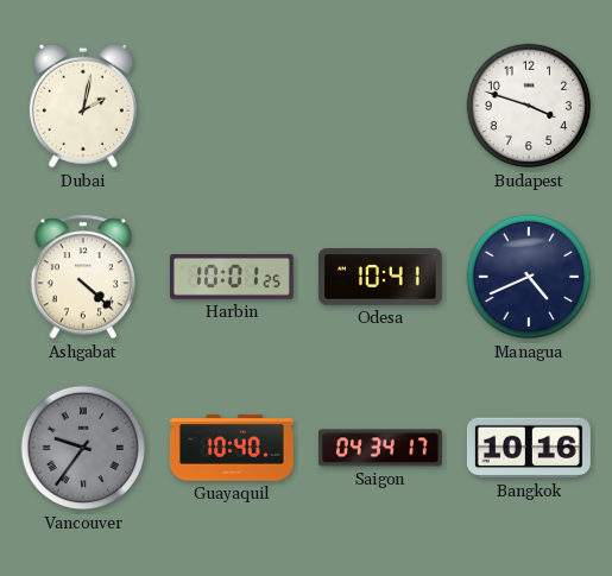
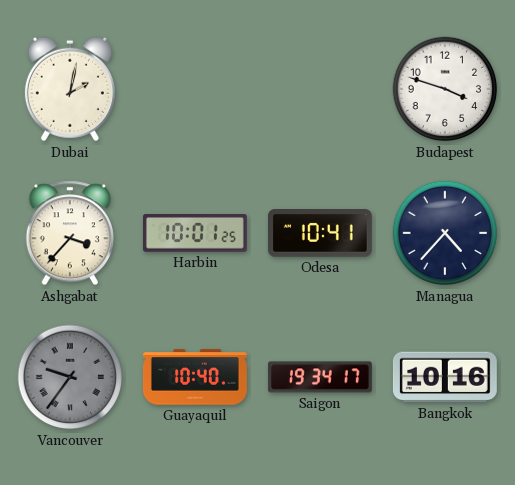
Ashgabat: 4:22 -> 3:37
Managua: 4:41 -> 4:37
Saigon: 04:34 -> 19:34
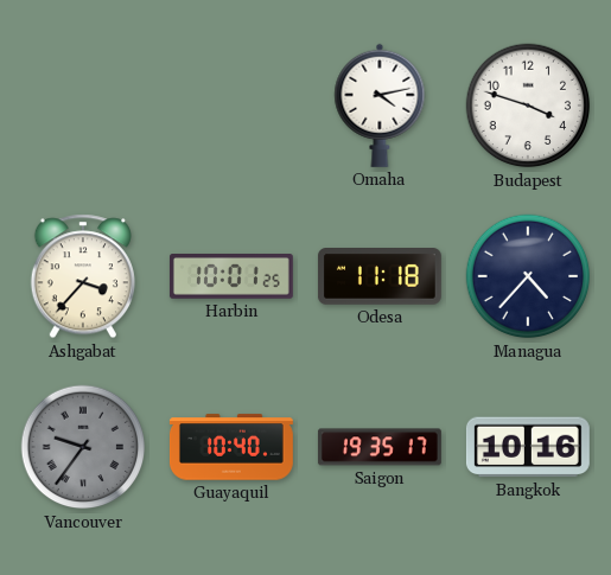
Dubai: 2:02 -> none
Omaha: none -> 4:13
Odesa: 10:41 -> 11:18
Saigon: 19:34 -> 19:35
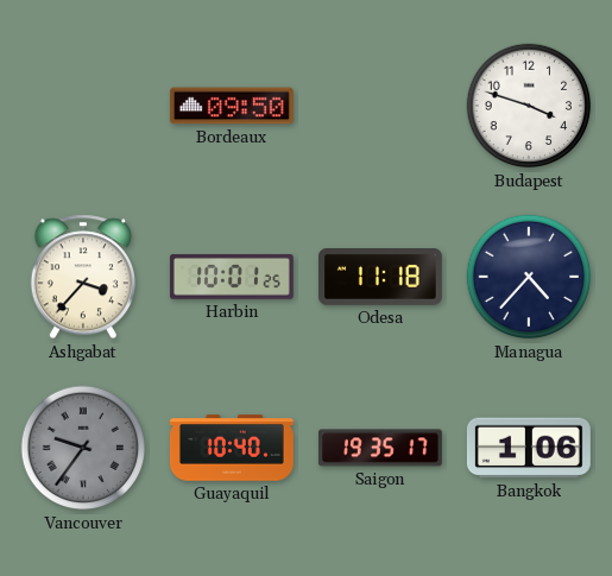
Bordeaux: none -> 09:50
Omaha: 4:13 -> none
Bangkok: 10:16 -> 1:06
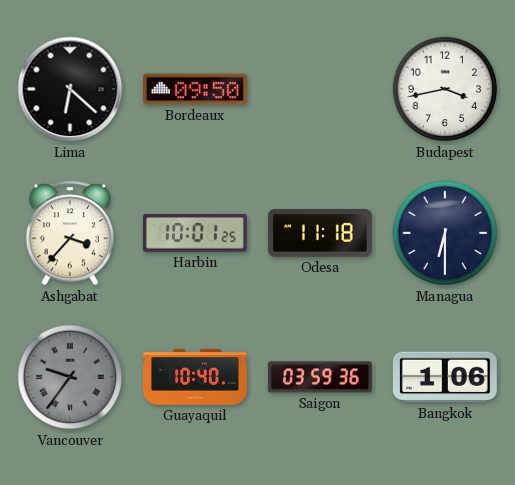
Lima: none -> 6:22
Budapest: 3:48 -> 3:43
Managua: 4:37 -> 6:30
Saigon: 19:35 -> 03:59
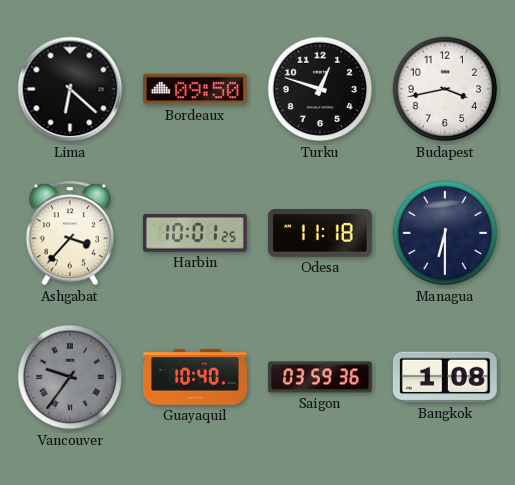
Turku: none -> 12:48
Bangkok: 1:06 -> 1:08
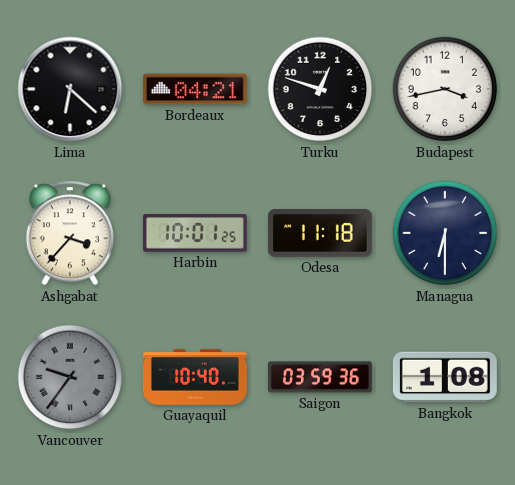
Bordeaux: 09:50 -> 04:21
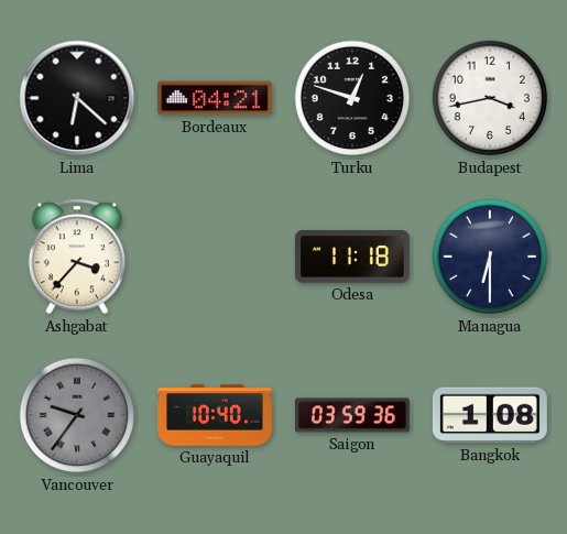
Harbin: 10:01 -> none
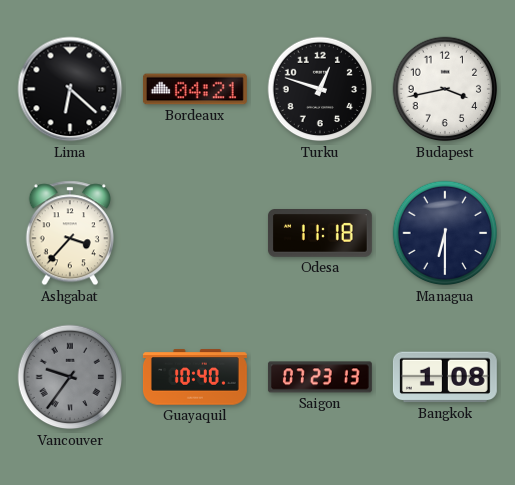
Saigon: 03:59 -> 07:23
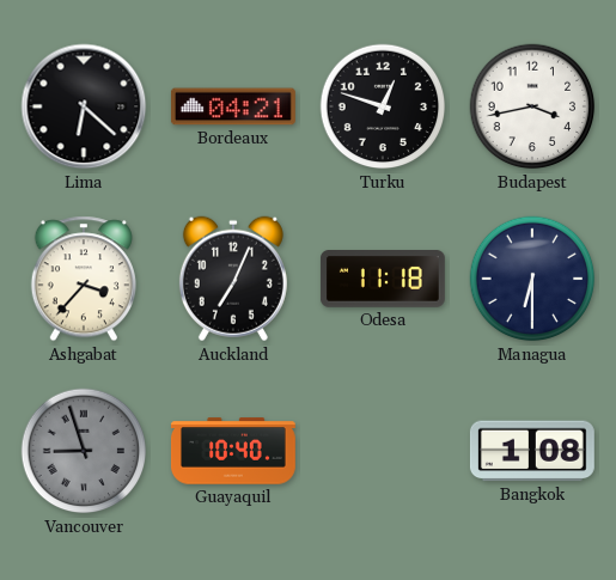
Auckland: none -> 7:04
Vancouver: 9:36 -> 8:57
Saigon: 07:23 -> none
